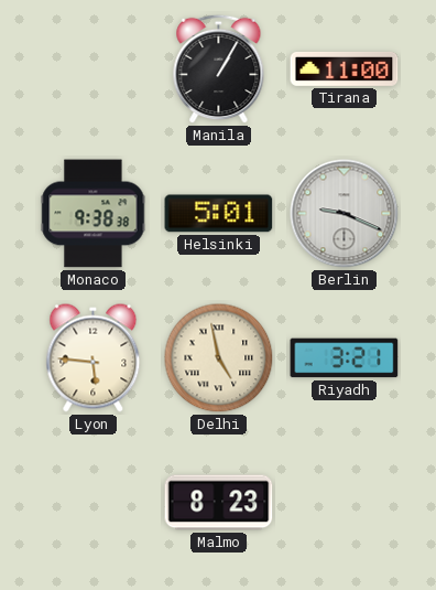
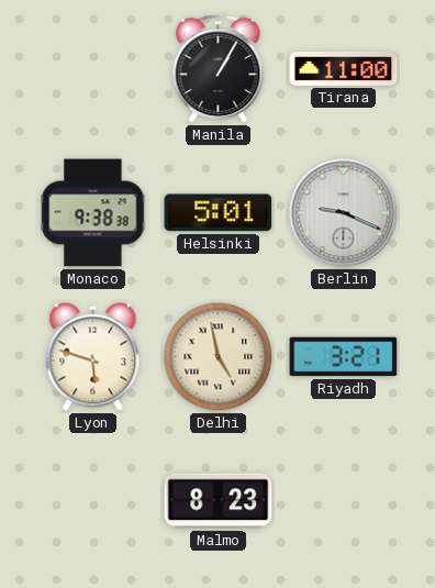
Lyon: 5:46 -> 5:48
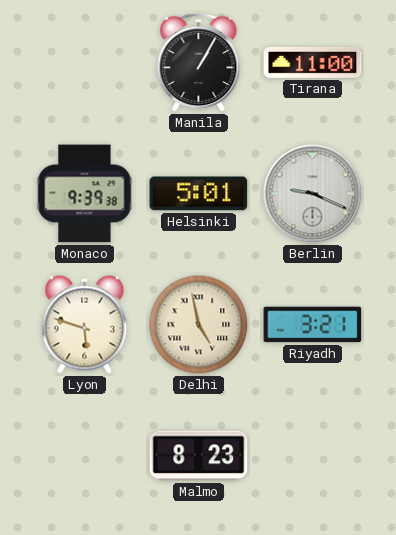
Monaco: 9:38 -> 9:39
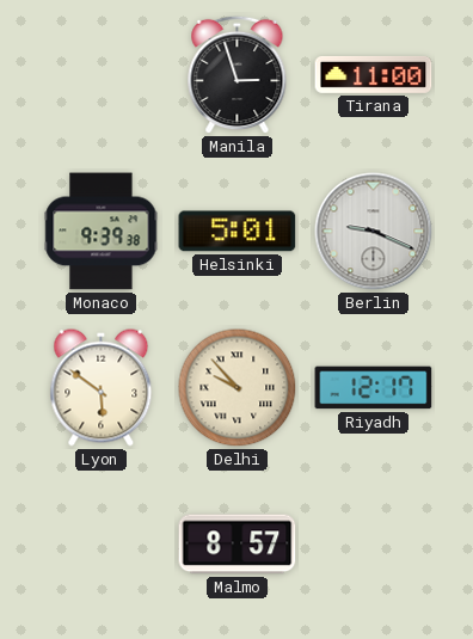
Manila: 1:05 -> 2:57
Lyon: 5:48 -> 5:51
Delhi: 4:58 -> 9:53
Riyadh: 3:21 -> 12:17
Malmo: 8:23 -> 8:57
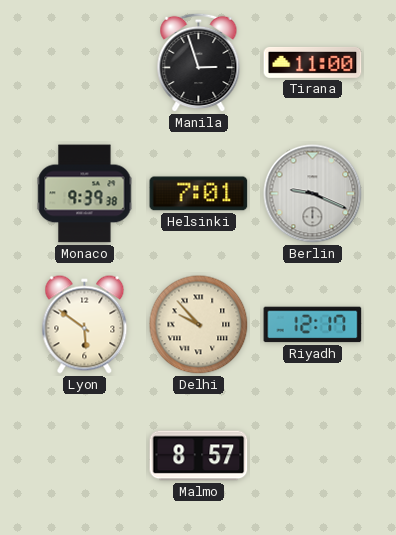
Helsinki: 5:01 -> 7:01
